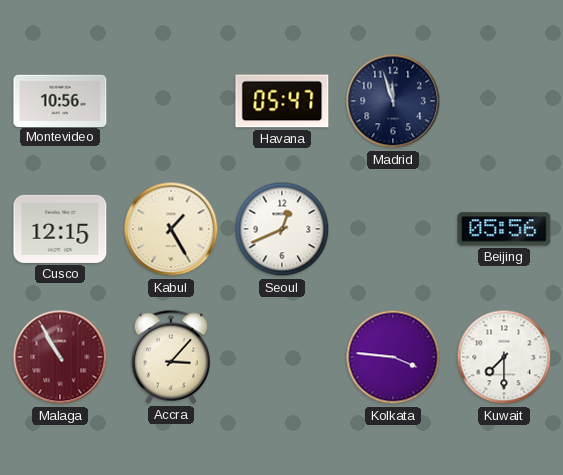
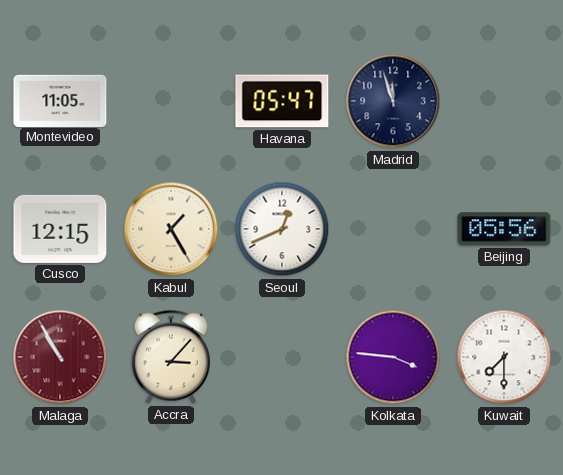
Montevideo: 10:56 -> 11:05
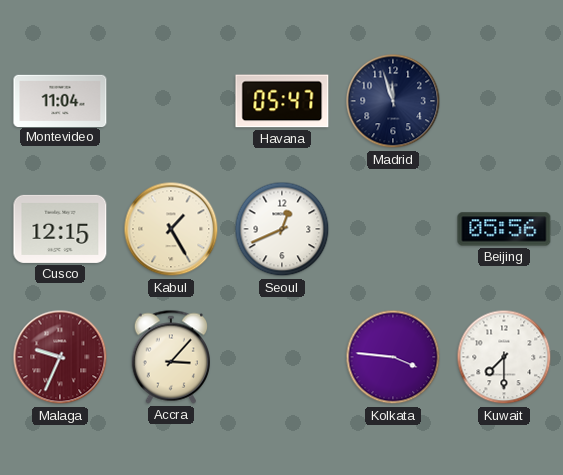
Montevideo: 11:05 -> 11:04
Malaga: 10:55 -> 9:34
